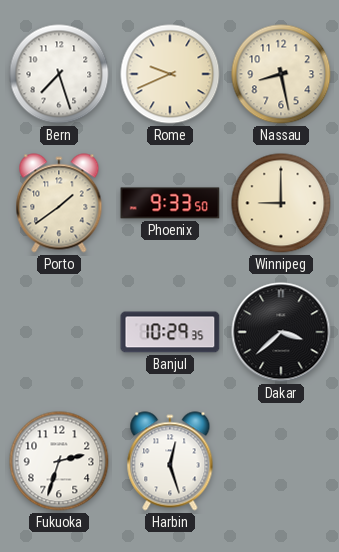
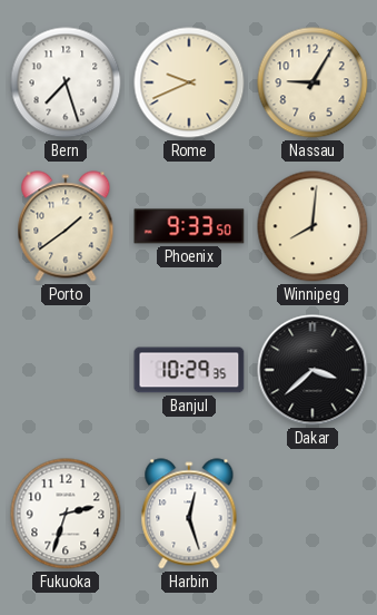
Nassau: 8:28 -> 9:05
Winnipeg: 9:00 -> 8:01
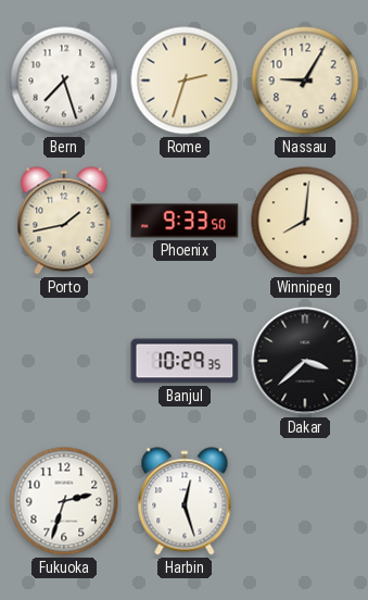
Rome: 9:41 -> 2:33
Porto: 1:39 -> 1:43
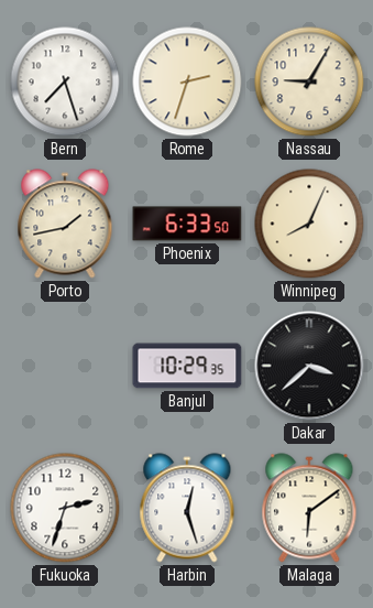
Phoenix: 9:33 -> 6:33
Winnipeg: 8:01 -> 8:04
Malaga: none -> 6:09
